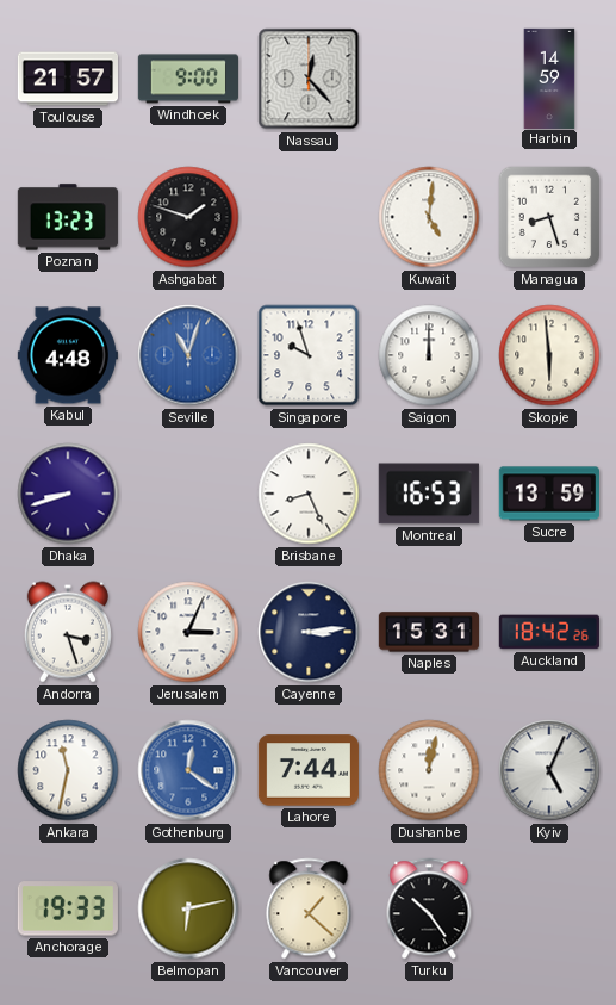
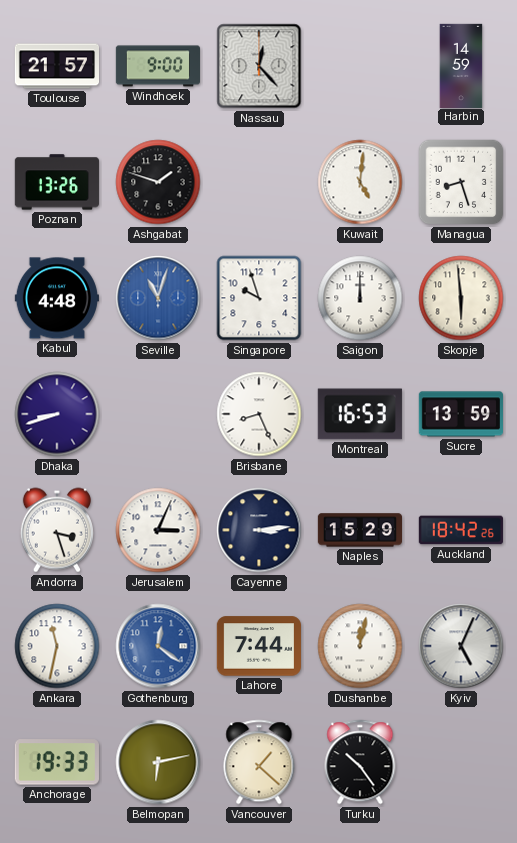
Poznan: 13:23 -> 13:26
Naples: 15:31 -> 15:29
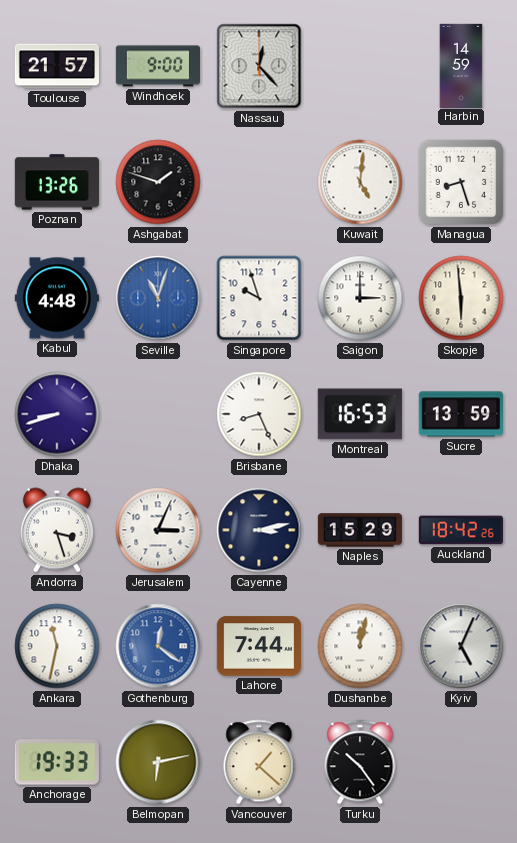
Saigon: 12:00 -> 3:00
Cayenne: 3:14 -> 3:13
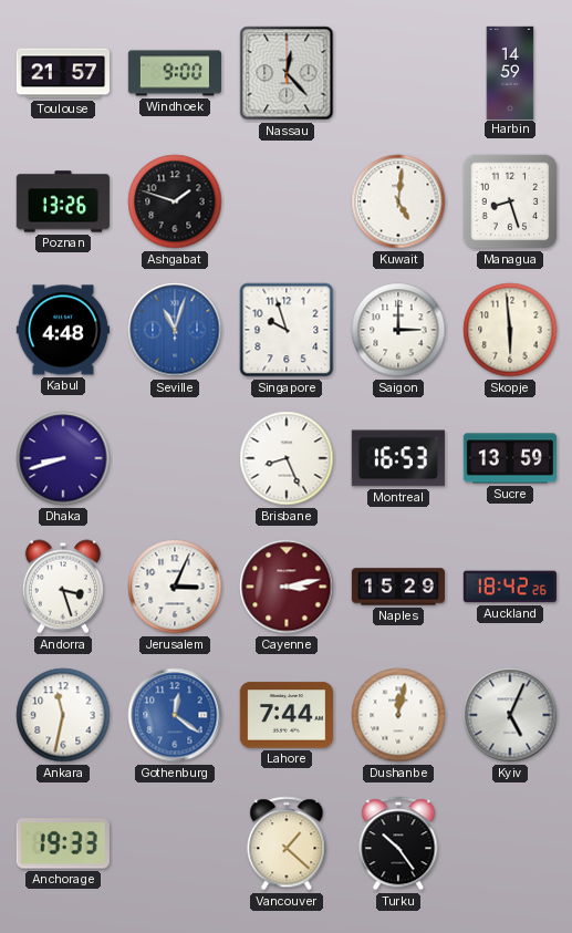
Cayenne dial: navy -> burgundy
Belmopan: 6:13 -> none
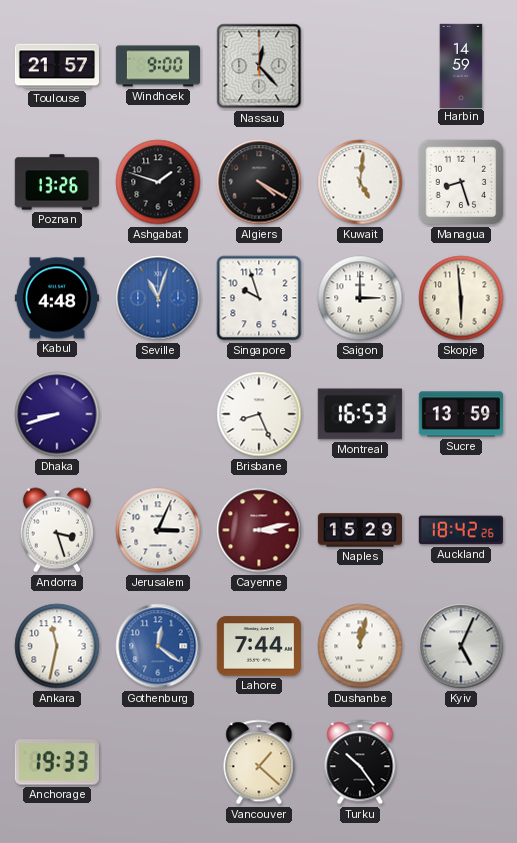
Algiers: none -> 4:20
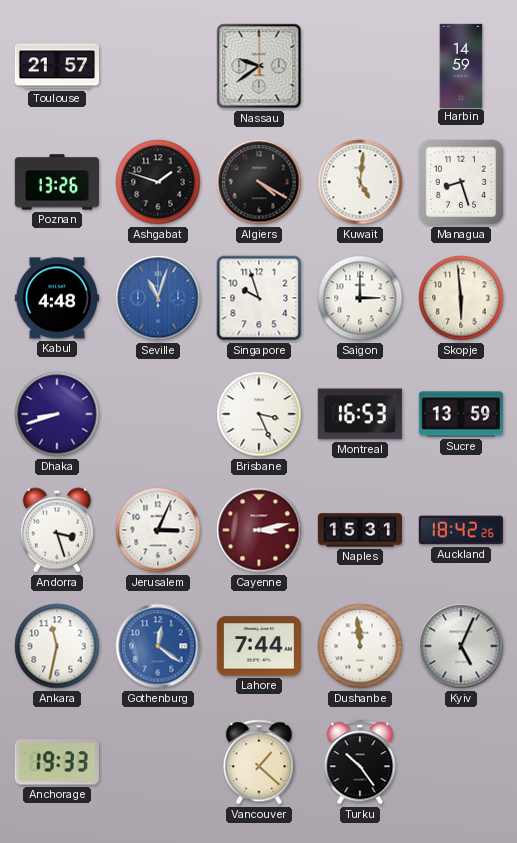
Windhoek: 9:00 -> none
Nassau: 12:23 -> 9:39
Brisbane: 8:26 -> 3:26
Naples: 15:29 -> 15:31
Dushanbe: 12:02 -> 11:59
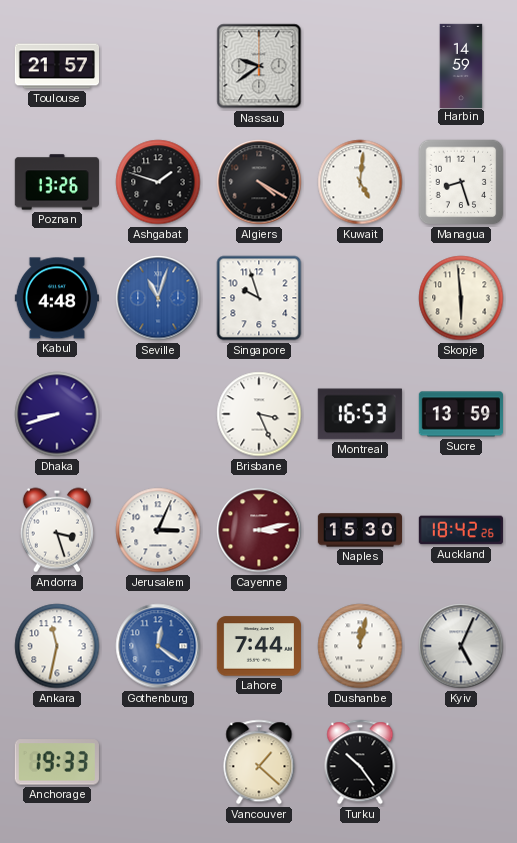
Saigon: 3:00 -> none
Naples: 15:31 -> 15:30
Dushanbe: 11:59 -> 12:02
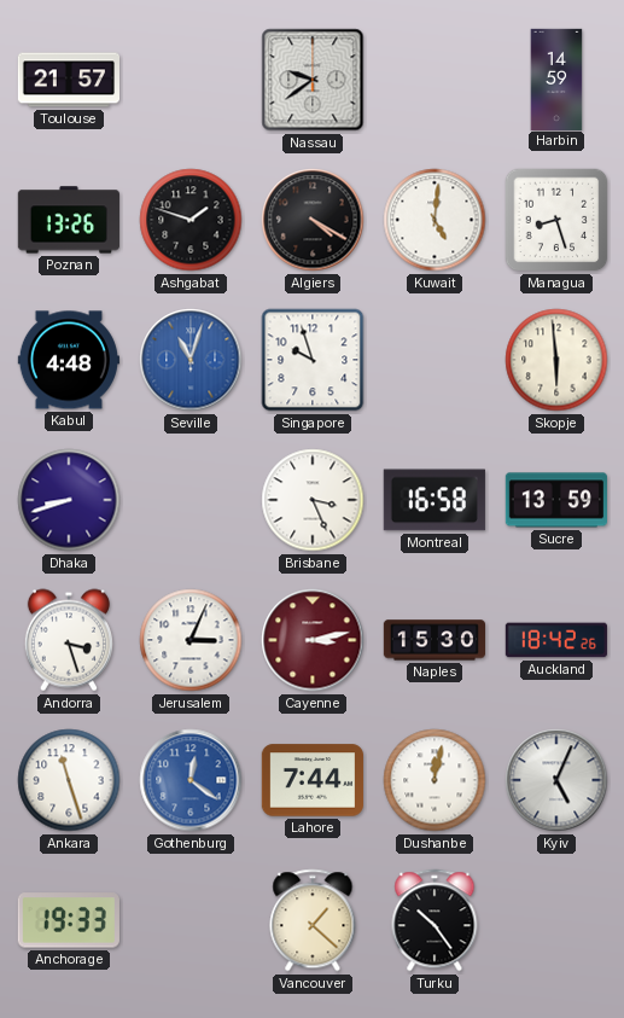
Montreal: 16:53 -> 16:58
Ankara: 11:32 -> 11:27
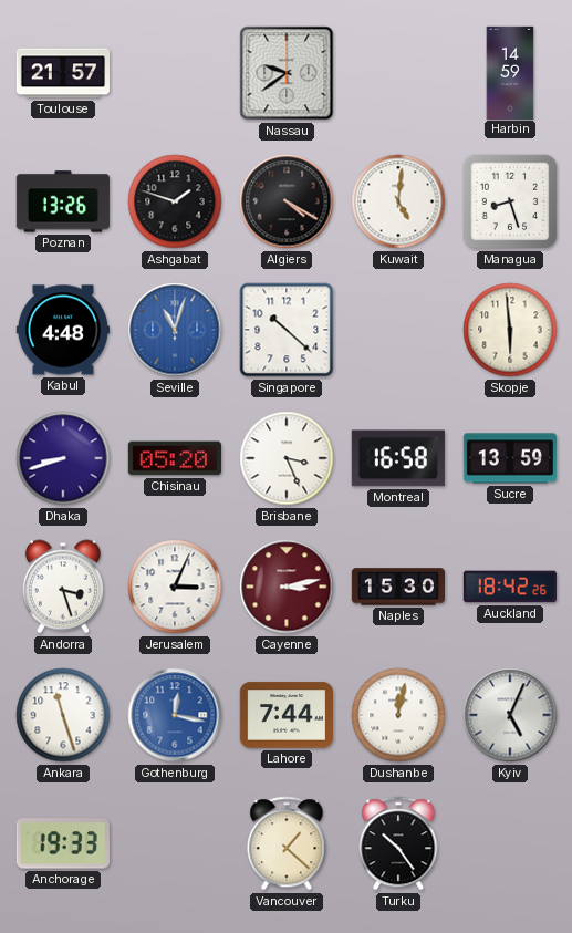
Singapore: 9:57 -> 10:22
Chisinau: none -> 05:20
Gothenburg: 12:21 -> 12:17
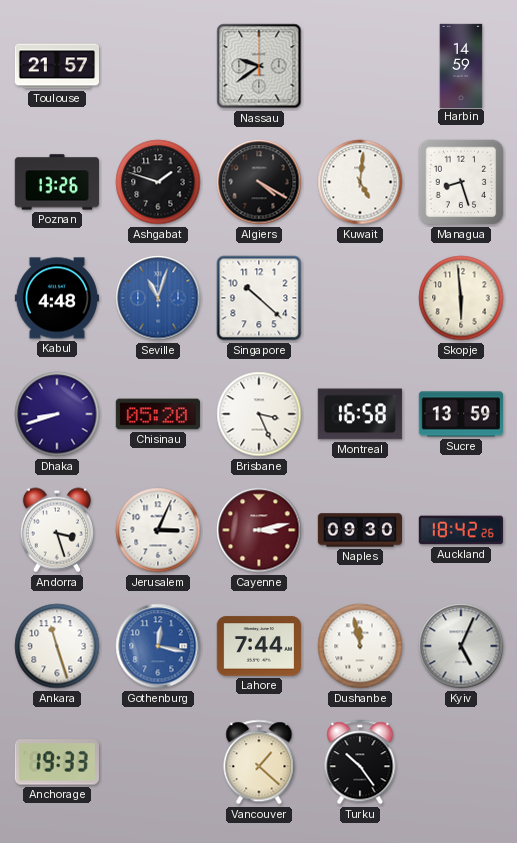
Naples: 15:30 -> 09:30
Dushanbe: 12:02 -> 11:58
